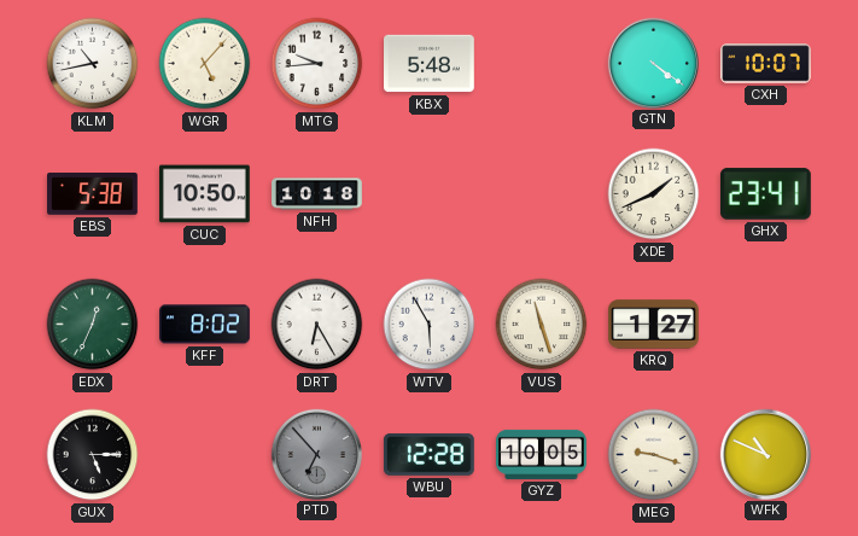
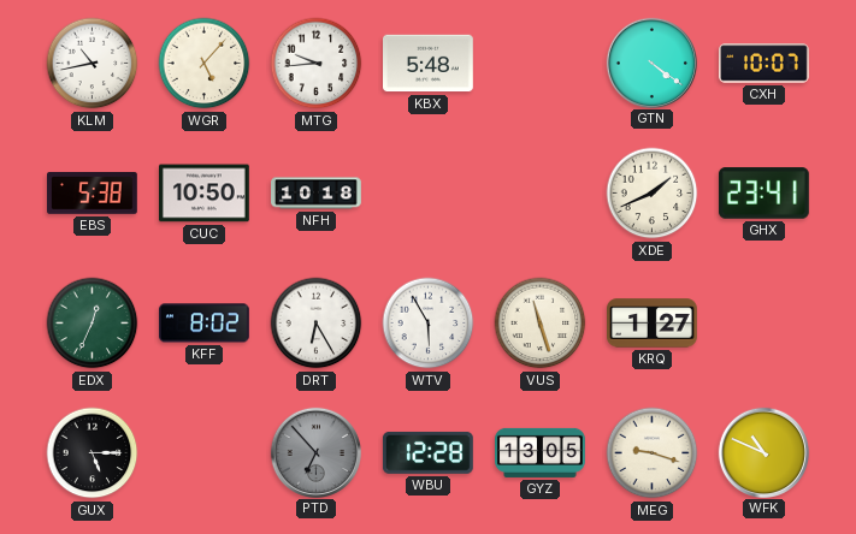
GYZ: 10:05 -> 13:05
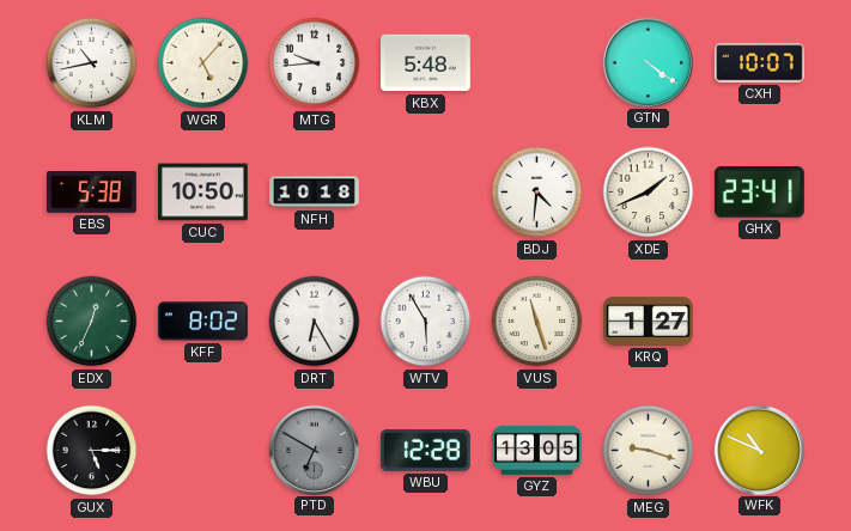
BDJ: none -> 4:31
PTD: 6:53 -> 6:50
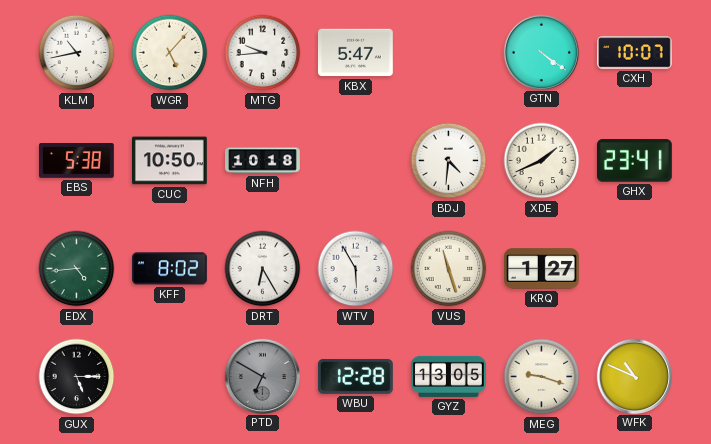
KBX: 5:48 -> 5:47
EDX: 12:34 -> 4:44
